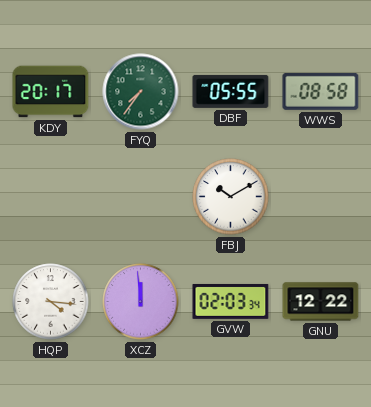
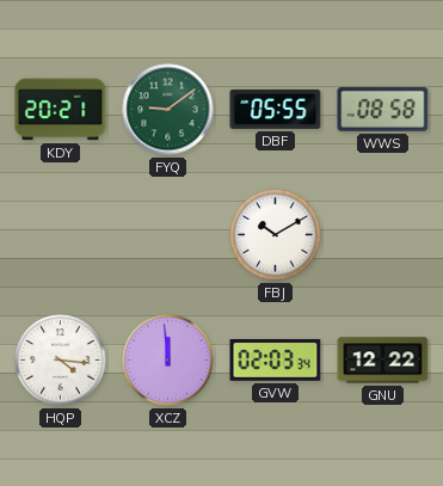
KDY: 20:17 -> 20:21
FYQ: 7:36 -> 9:09
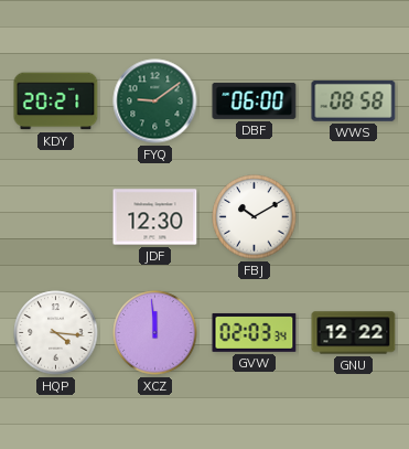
DBF: 05:55 -> 06:00
JDF: none -> 12:30
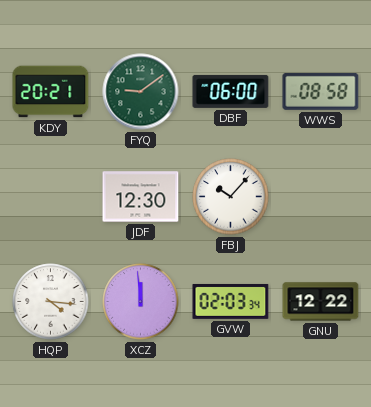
FBJ: 10:10 -> 10:07
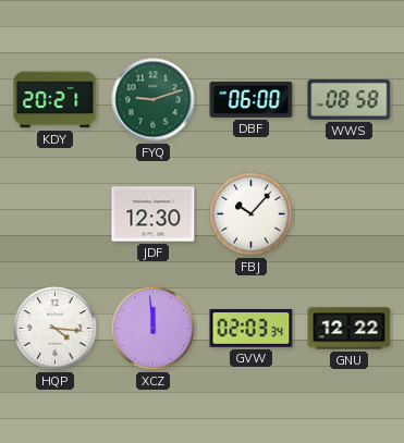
FYQ: 9:09 -> 9:12
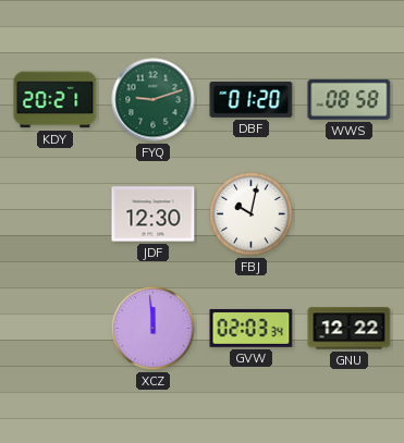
DBF: 06:00 -> 01:20
FBJ: 10:07 -> 10:02
HQP: 4:16 -> none
